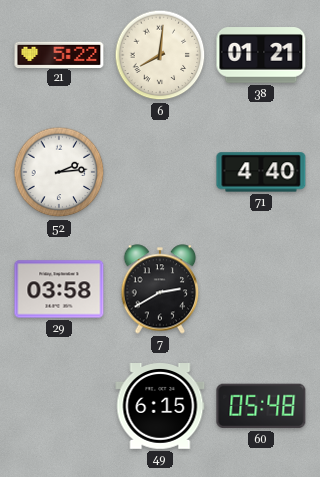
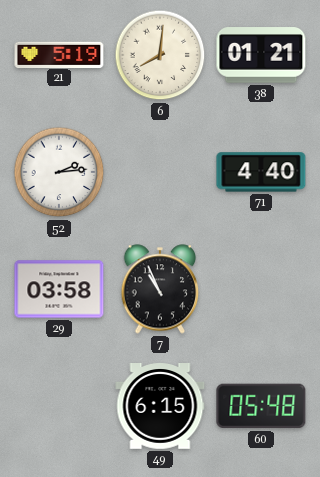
21: 5:22 -> 5:19
7: 2:40 -> 10:56
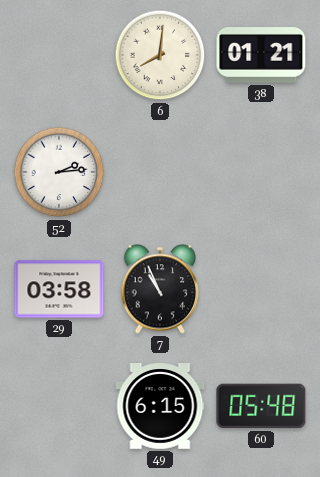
21: 5:19 -> none
71: 4:40 -> none
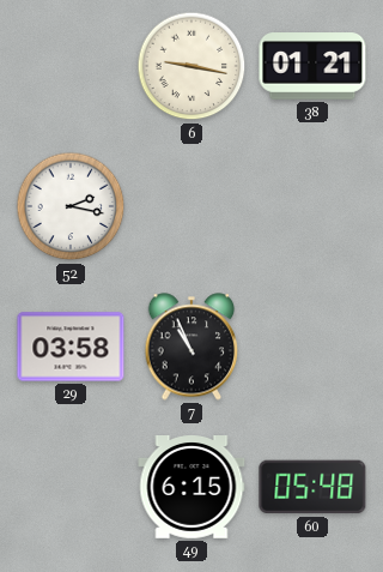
6: 8:01 -> 9:17
52: 2:14 -> 2:17
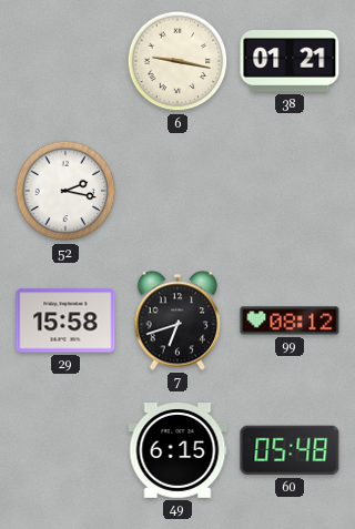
29: 03:58 -> 15:58
7: 10:56 -> 6:42
99: none -> 08:12
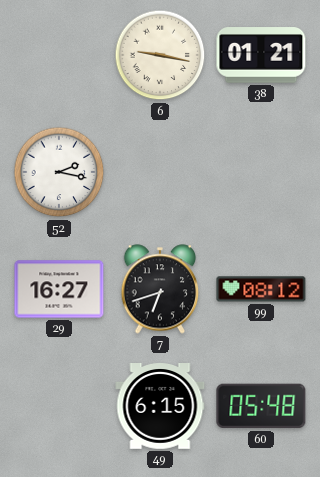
29: 15:58 -> 16:27
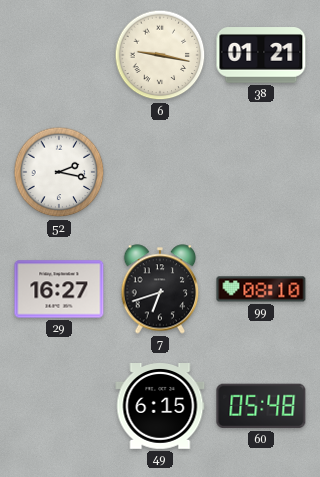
99: 08:12 -> 08:10
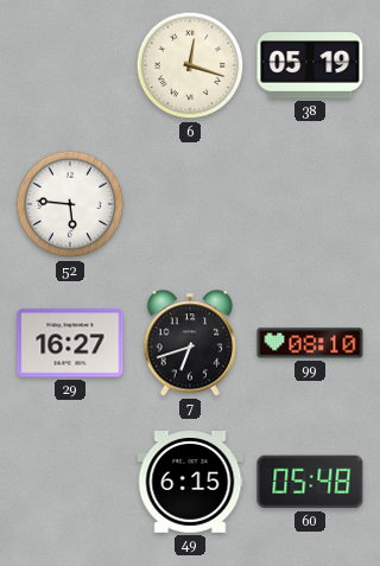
6: 9:17 -> 12:18
38: 01:21 -> 05:19
52: 2:17 -> 5:46
